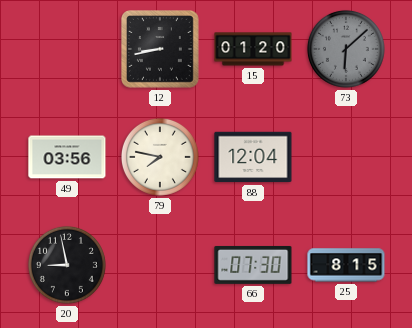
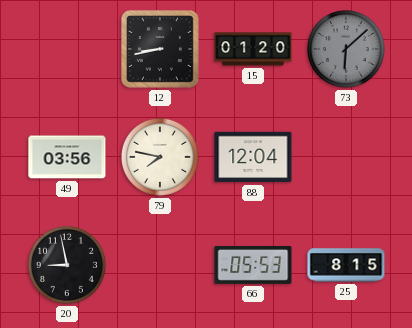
66: 07:30 -> 05:53
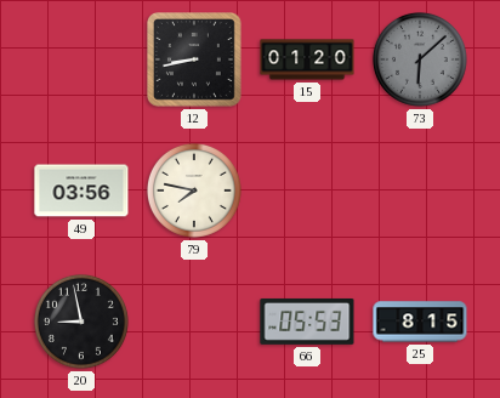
88: 12:04 -> none
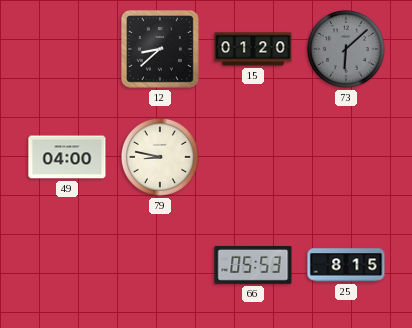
12: 8:43 -> 8:38
49: 03:56 -> 04:00
79: 7:47 -> 8:47
20: 8:58 -> none
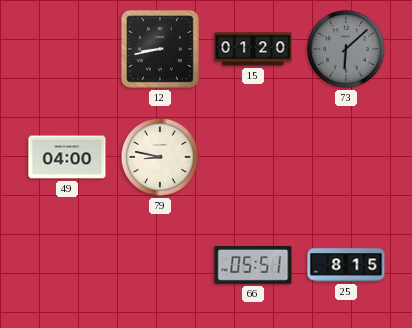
12: 8:38 -> 8:43
66: 05:53 -> 05:51
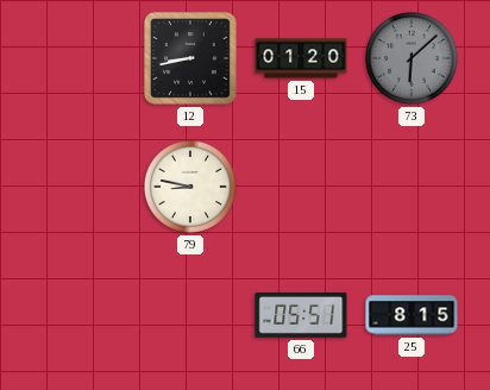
49: 04:00 -> none
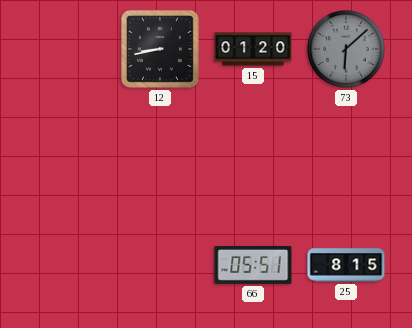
79: 8:47 -> none
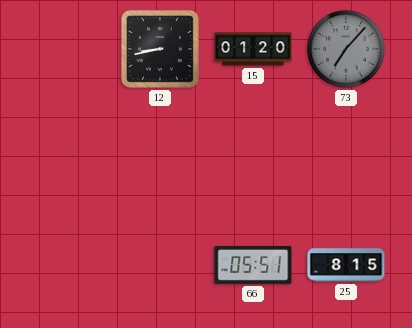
73: 6:08 -> 7:07
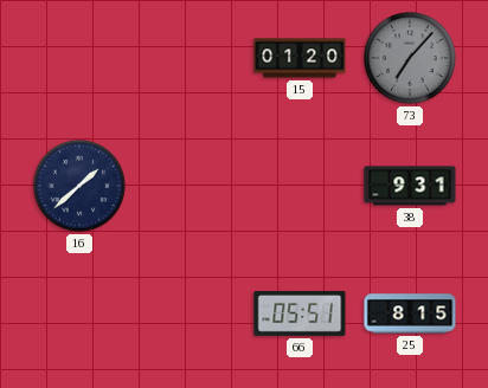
12: 8:43 -> none
16: none -> 1:38
38: none -> 9:31
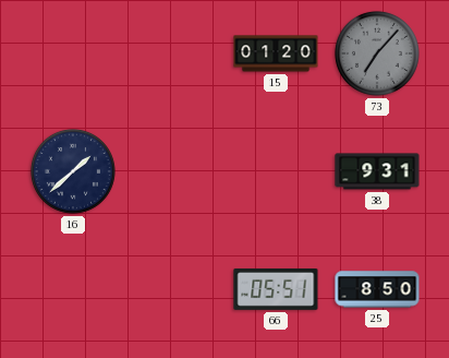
25: 8:15 -> 8:50
